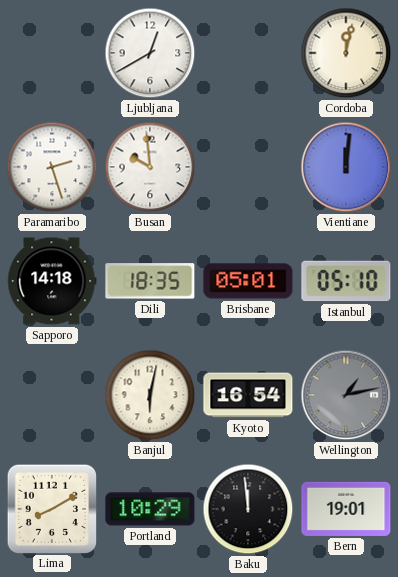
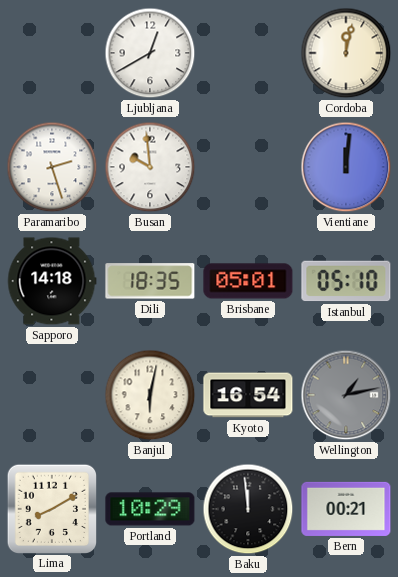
Bern: 19:01 -> 00:21
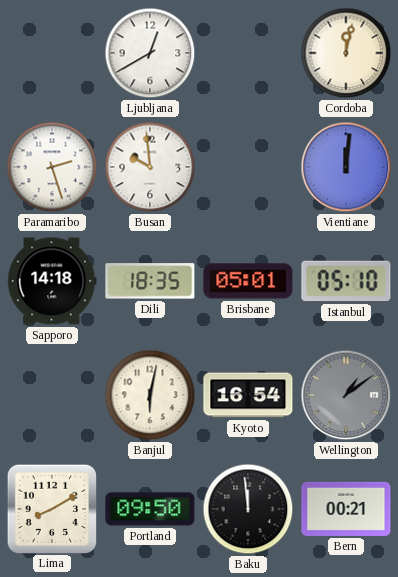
Wellington: 1:13 -> 1:09
Portland: 10:29 -> 09:50
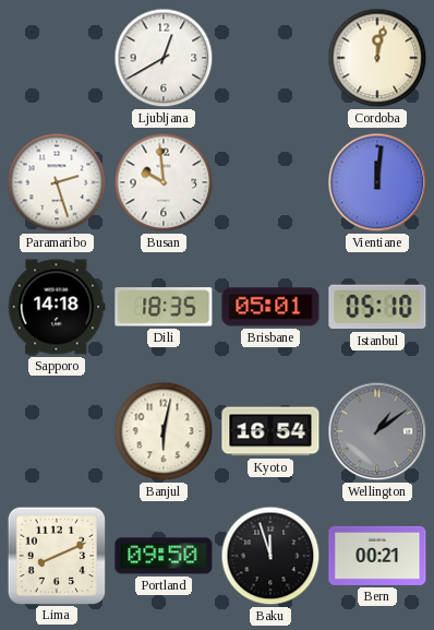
Lima: 8:10 -> 8:11
Baku: 11:59 -> 11:57
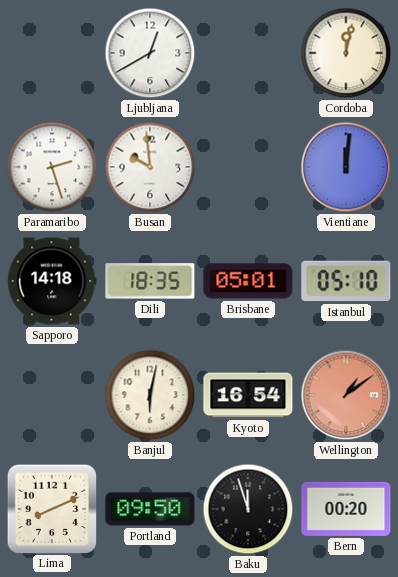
Wellington dial: grey -> salmon
Bern: 00:21 -> 00:20
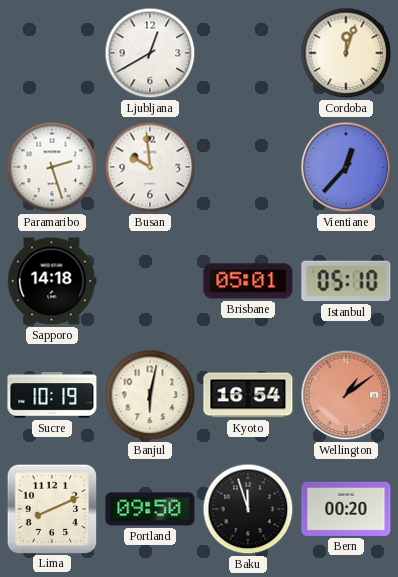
Cordoba: 12:02 -> 12:03
Vientiane: 12:01 -> 12:37
Dili: 18:35 -> none
Sucre: none -> 10:19
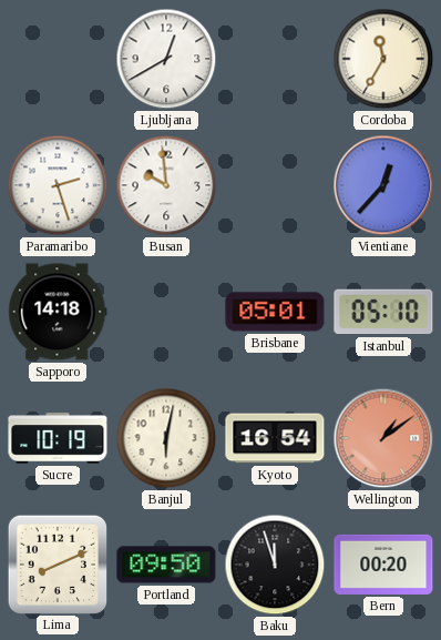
Cordoba: 12:03 -> 11:35
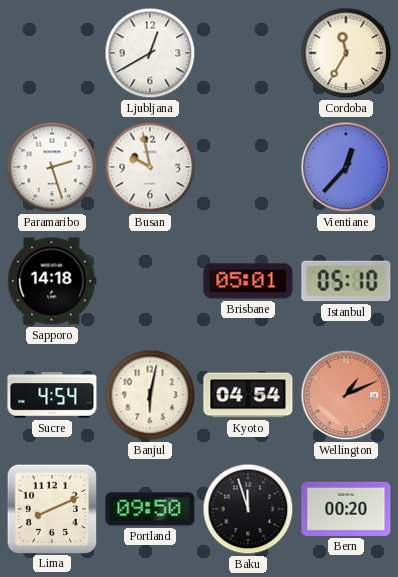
Busan: 9:59 -> 9:58
Sucre: 10:19 -> 4:54
Kyoto: 16:54 -> 04:54
Wellington: 1:09 -> 1:11
